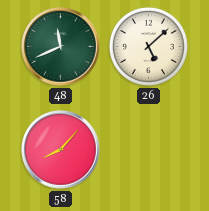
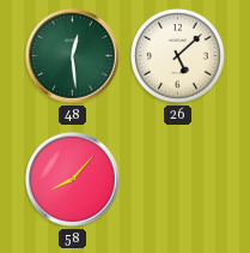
48: 11:41 -> 12:29
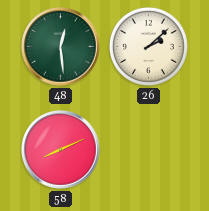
26: 5:08 -> 2:08
58: 8:07 -> 8:11
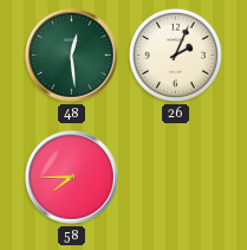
26: 2:08 -> 2:04
58: 8:11 -> 7:45
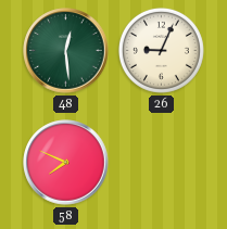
26: 2:04 -> 9:04
58: 7:45 -> 7:49
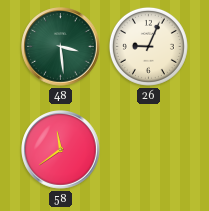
48: 12:29 -> 3:29
58: 7:49 -> 11:39
